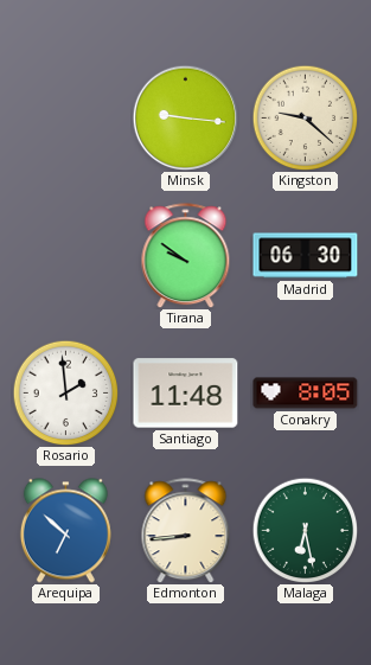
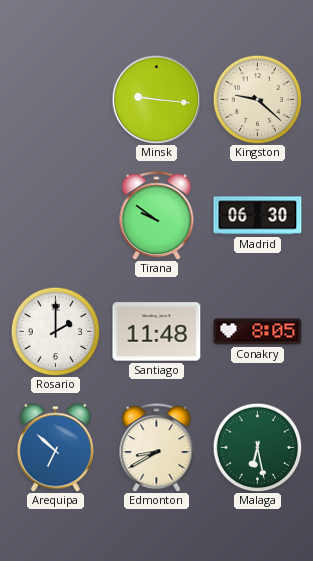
Rosario: 1:59 -> 2:00
Edmonton: 8:44 -> 8:40
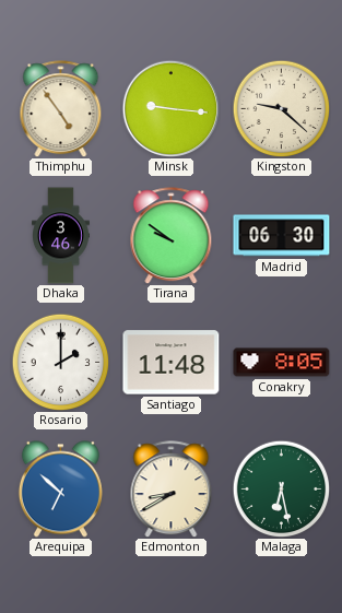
Thimphu: none -> 4:54
Dhaka: none -> 3:46
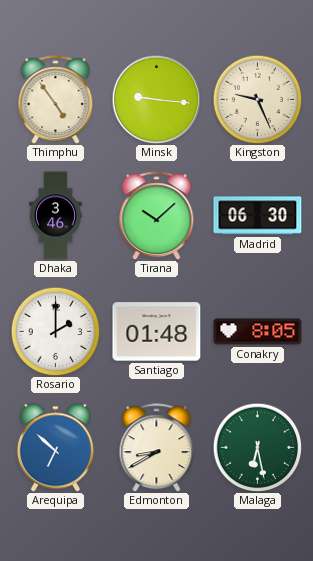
Kingston: 9:22 -> 9:26
Tirana: 9:51 -> 10:08
Santiago: 11:48 -> 01:48
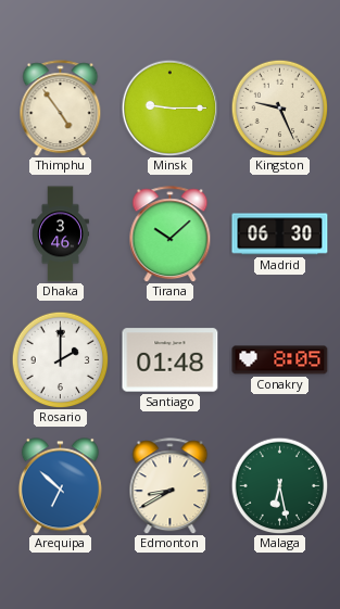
Minsk: 9:16 -> 9:15
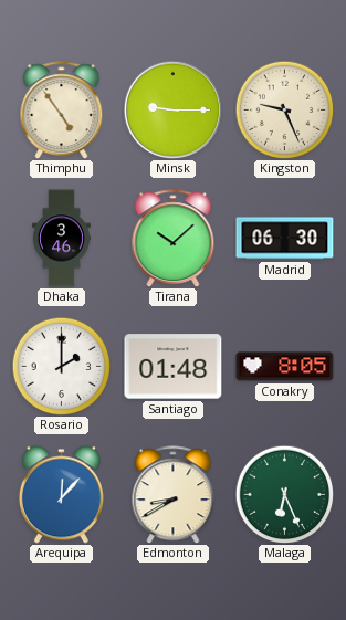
Arequipa: 6:52 -> 12:07
Malaga: 6:28 -> 6:26
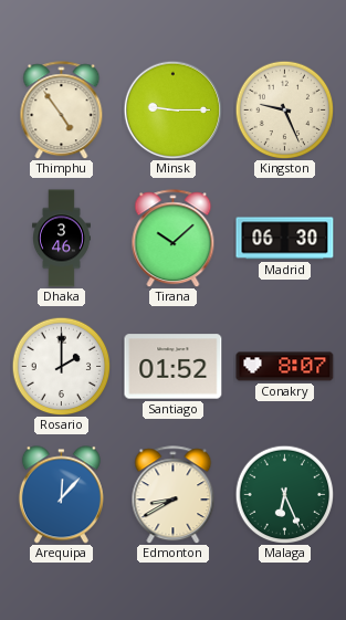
Santiago: 01:48 -> 01:52
Conakry: 8:05 -> 8:07
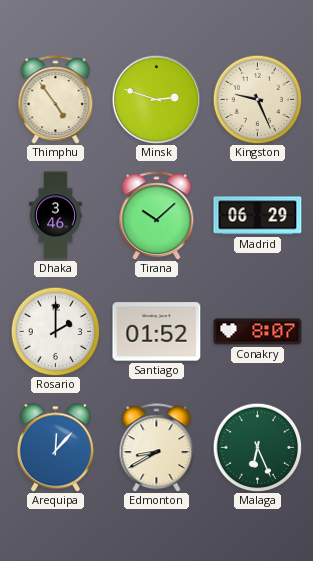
Minsk: 9:15 -> 2:48
Madrid: 06:30 -> 06:29
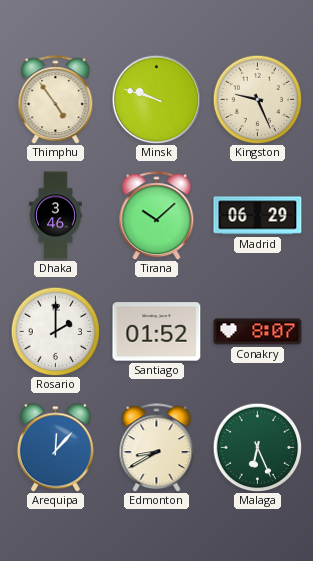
Minsk: 2:48 -> 9:48
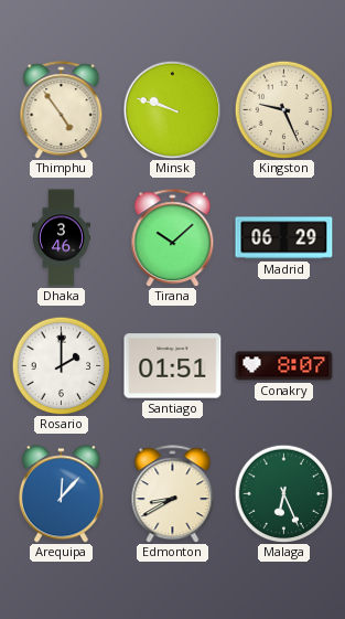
Santiago: 01:52 -> 01:51
